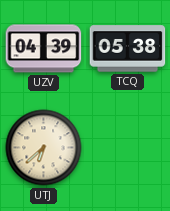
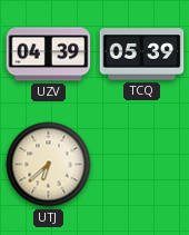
TCQ: 05:38 -> 05:39
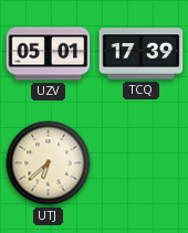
UZV: 04:39 -> 05:01
TCQ: 05:39 -> 17:39
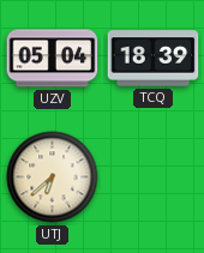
UZV: 05:01 -> 05:04
TCQ: 17:39 -> 18:39
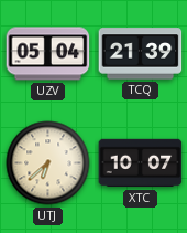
TCQ: 18:39 -> 21:39
XTC: none -> 10:07
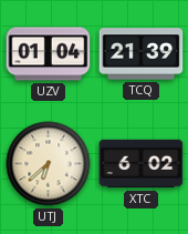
UZV: 05:04 -> 01:04
XTC: 10:07 -> 6:02
